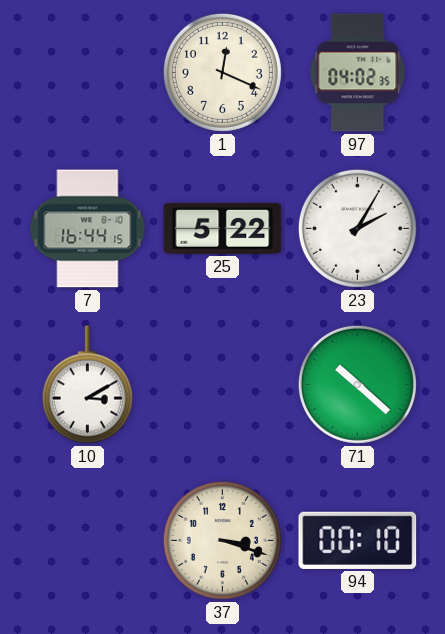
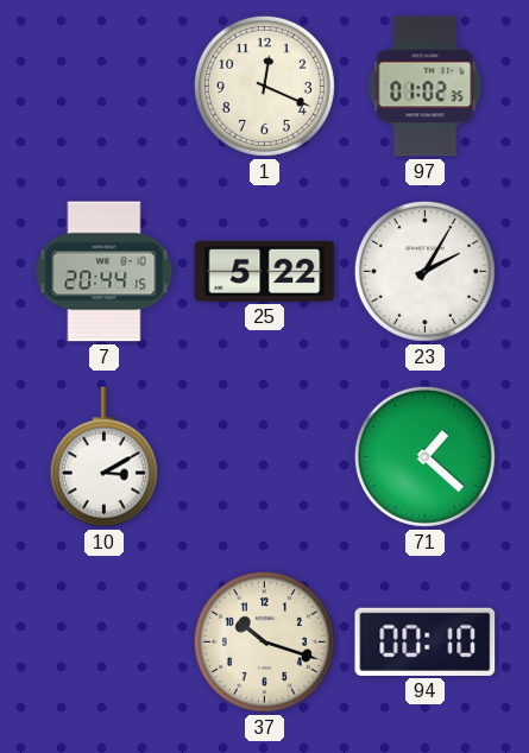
97: 04:02 -> 01:02
7: 16:44 -> 20:44
71: 10:22 -> 1:22
37: 3:18 -> 10:18
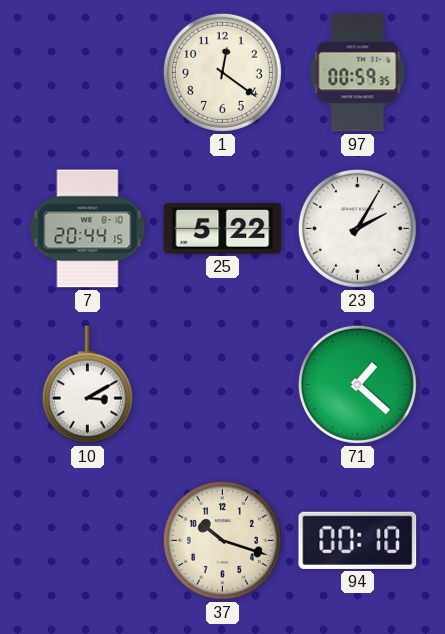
1: 12:19 -> 12:21
97: 01:02 -> 00:59
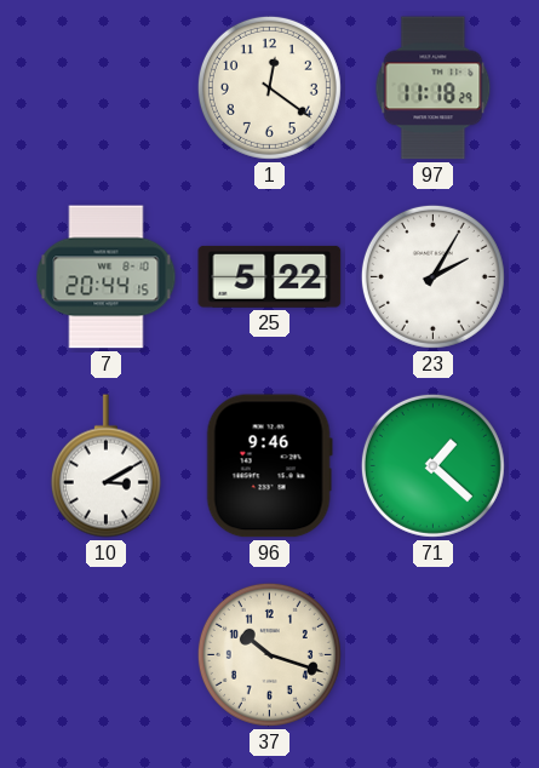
97: 00:59 -> 11:18
96: none -> 9:46
94: 00:10 -> none
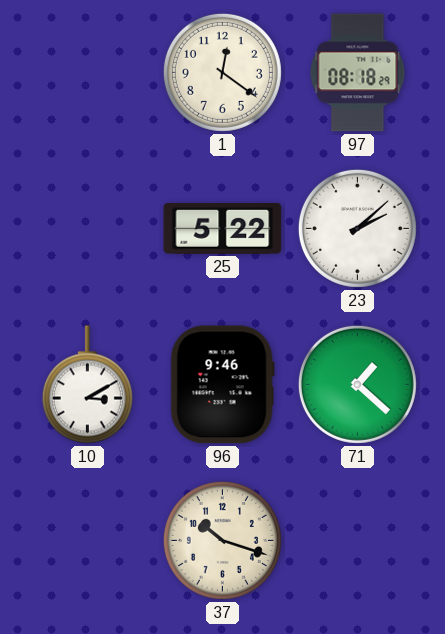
97: 11:18 -> 08:18
7: 20:44 -> none
23: 2:05 -> 2:08
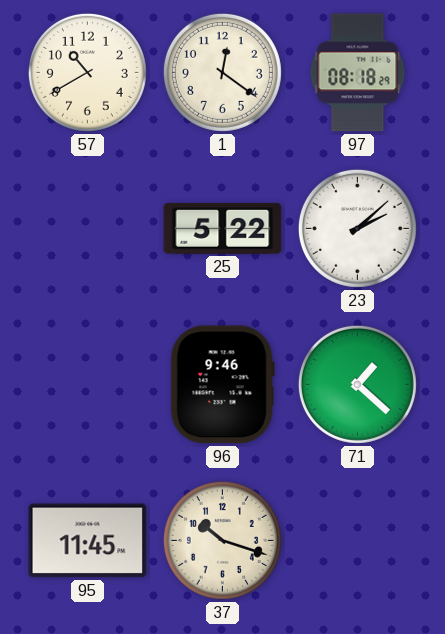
57: none -> 10:40
10: 3:10 -> none
95: none -> 11:45
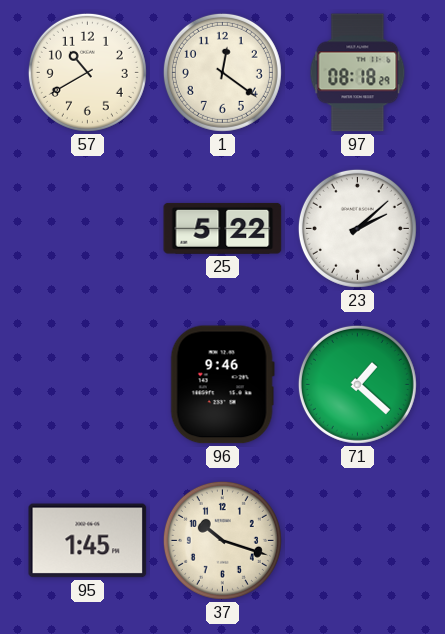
95: 11:45 -> 1:45
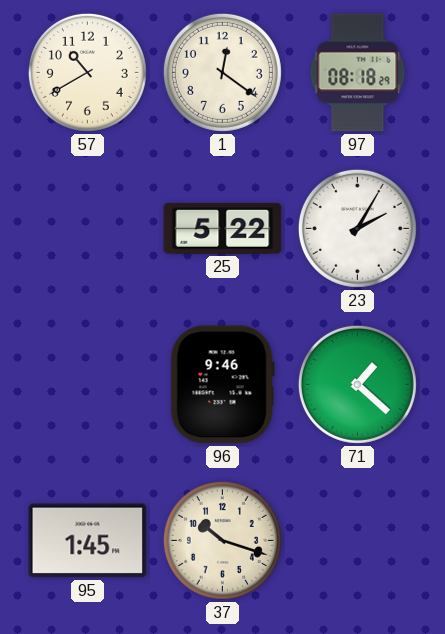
23: 2:08 -> 2:05
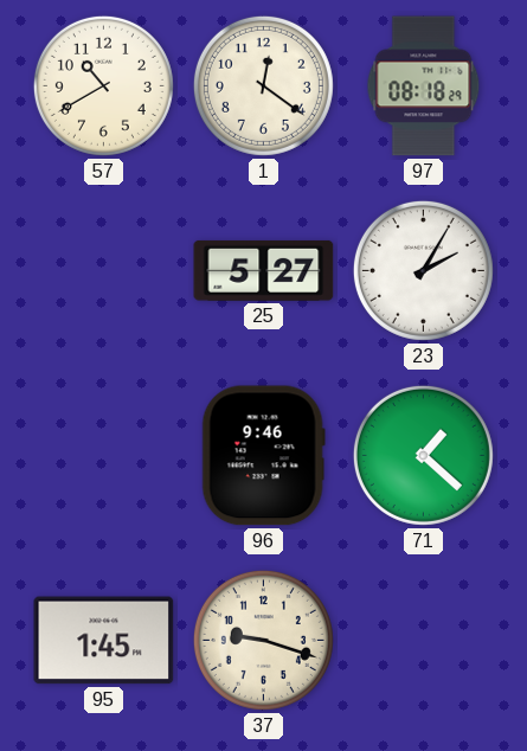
25: 5:22 -> 5:27
37: 10:18 -> 9:18
